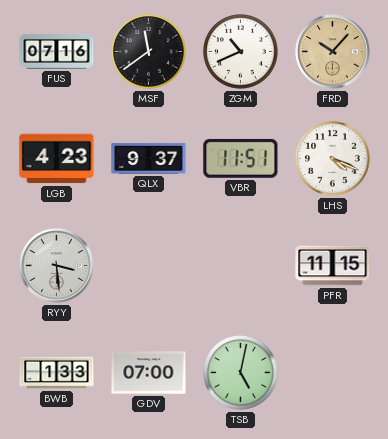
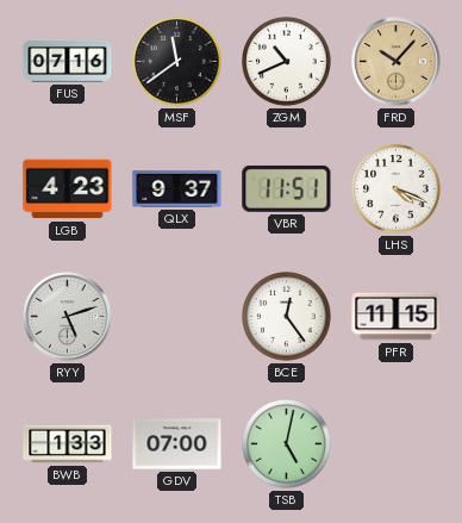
RYY: 3:29 -> 5:12
BCE: none -> 12:24
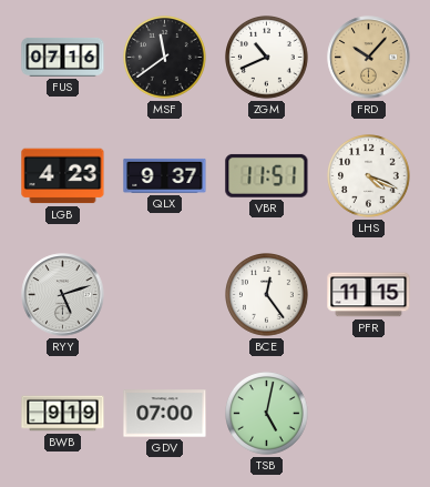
BWB: 1:33 -> 9:19
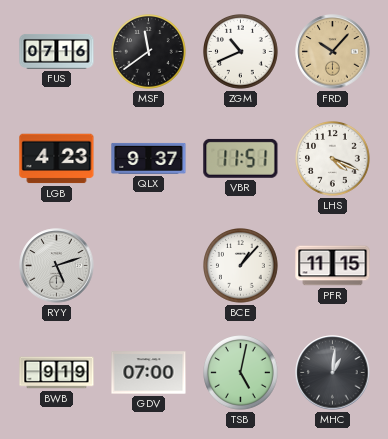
BCE: 12:24 -> 1:07
MHC: none -> 1:01
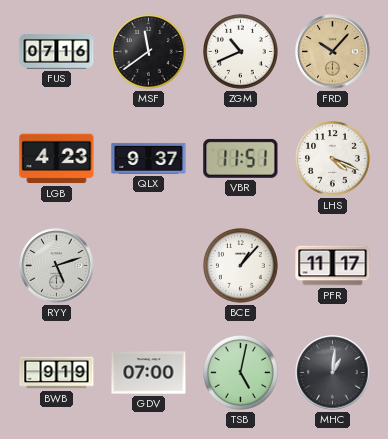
PFR: 11:15 -> 11:17
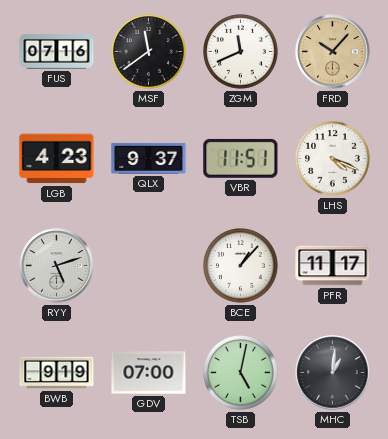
ZGM: 10:41 -> 11:41
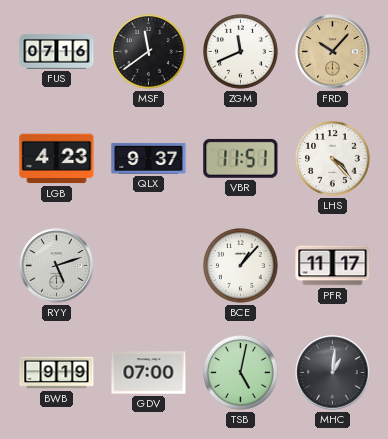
LHS: 4:19 -> 4:23
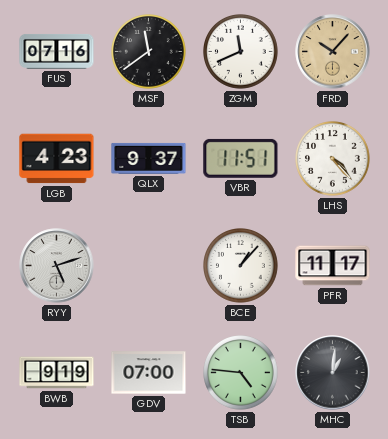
TSB: 5:02 -> 4:46
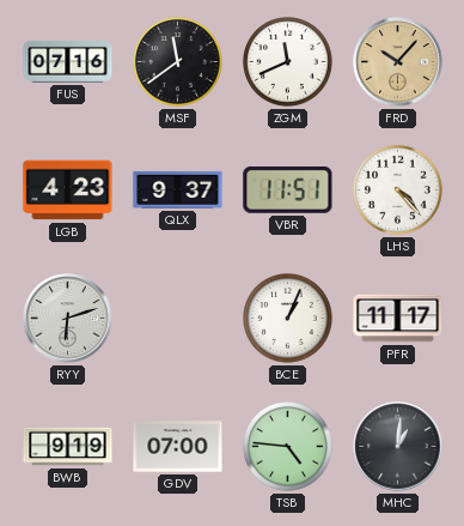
RYY: 5:12 -> 6:12
BCE: 1:07 -> 1:04
